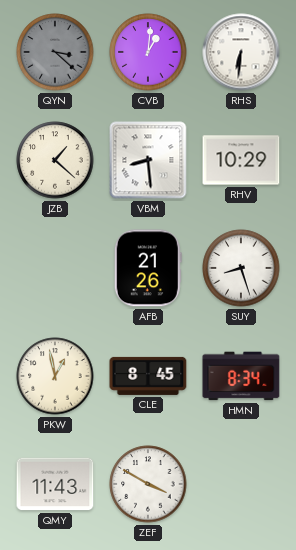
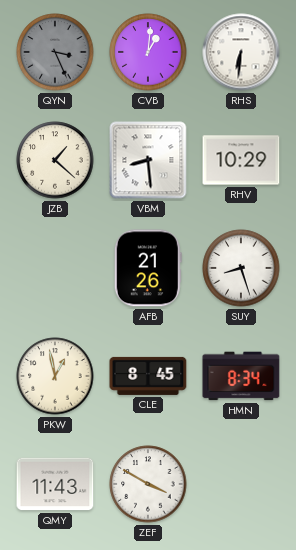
QYN: 3:22 -> 3:26
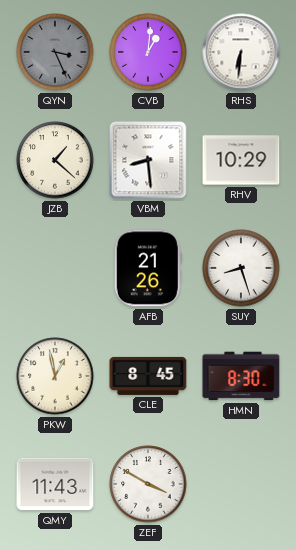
HMN: 8:34 -> 8:30
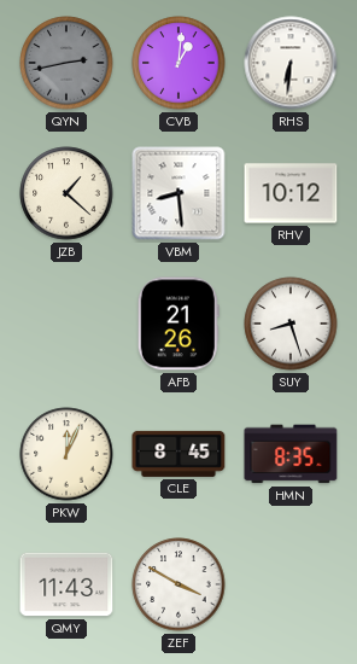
QYN: 3:26 -> 2:43
RHV: 10:29 -> 10:12
PKW: 12:58 -> 12:04
HMN: 8:30 -> 8:35
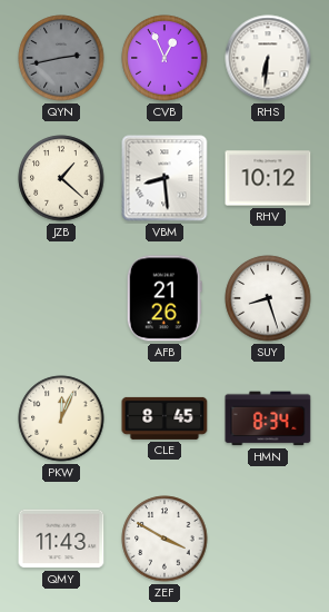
CVB: 1:01 -> 12:56
HMN: 8:35 -> 8:34
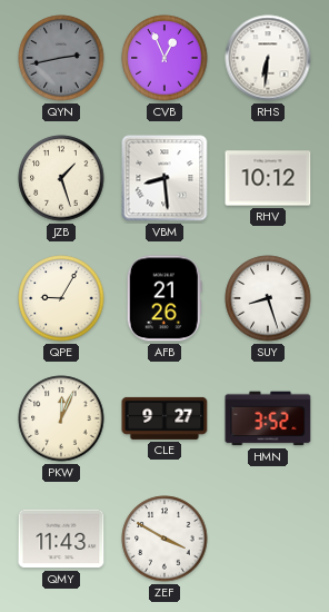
JZB: 1:22 -> 1:27
QPE: none -> 9:05
CLE: 8:45 -> 9:27
HMN: 8:34 -> 3:52
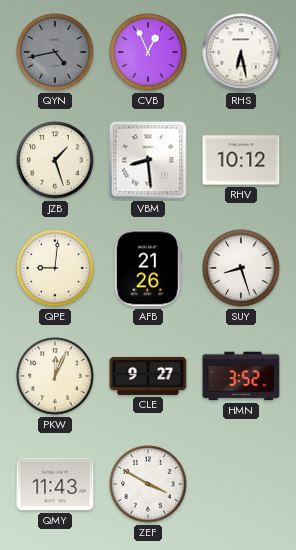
QYN: 2:43 -> 4:43
RHS: 6:31 -> 6:28
QPE: 9:05 -> 9:01
